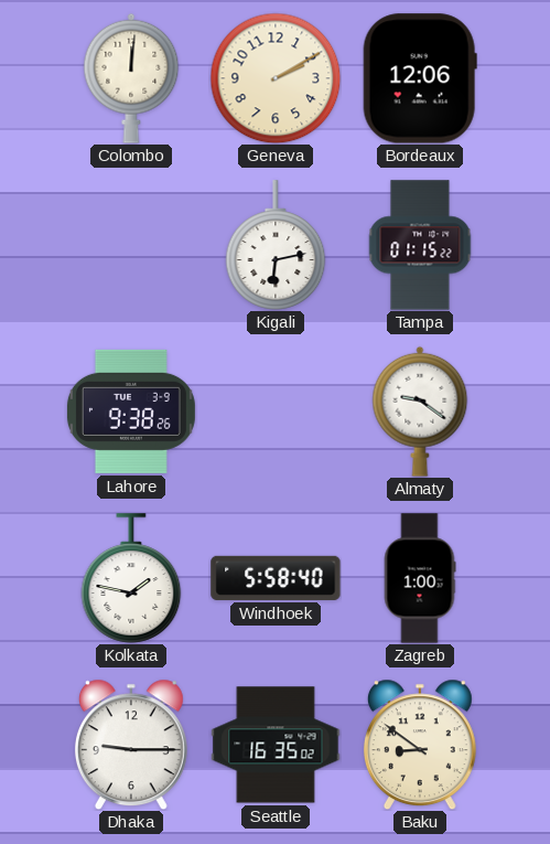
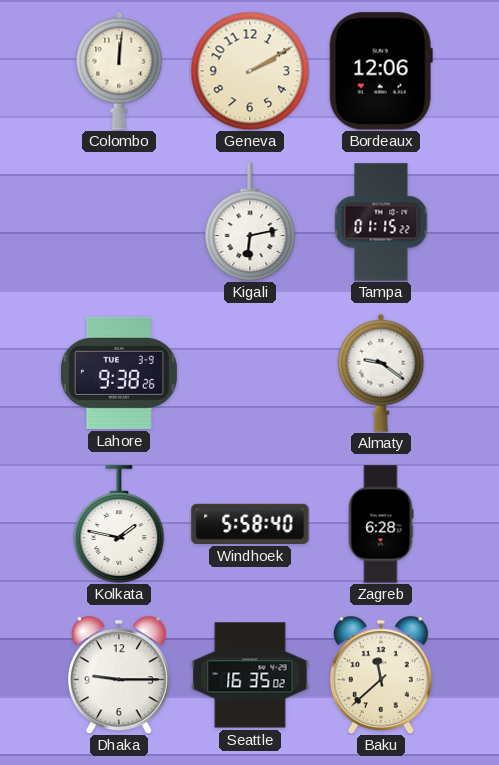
Zagreb: 1:00 -> 6:28
Baku: 8:51 -> 11:38
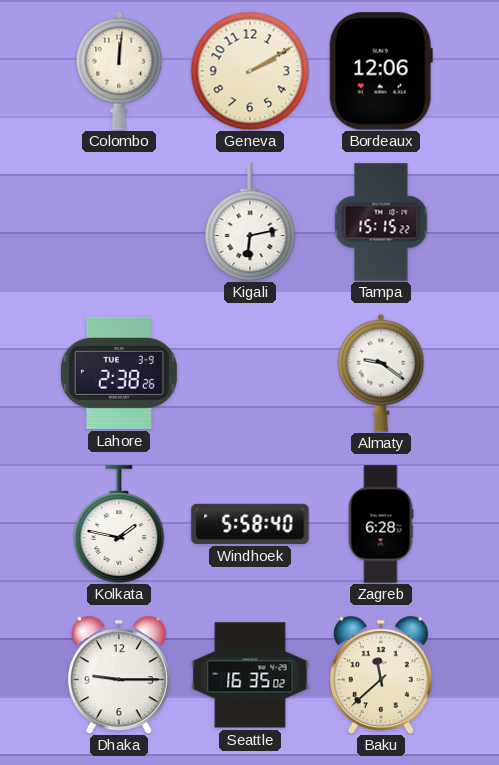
Tampa: 01:15 -> 15:15
Lahore: 9:38 -> 2:38
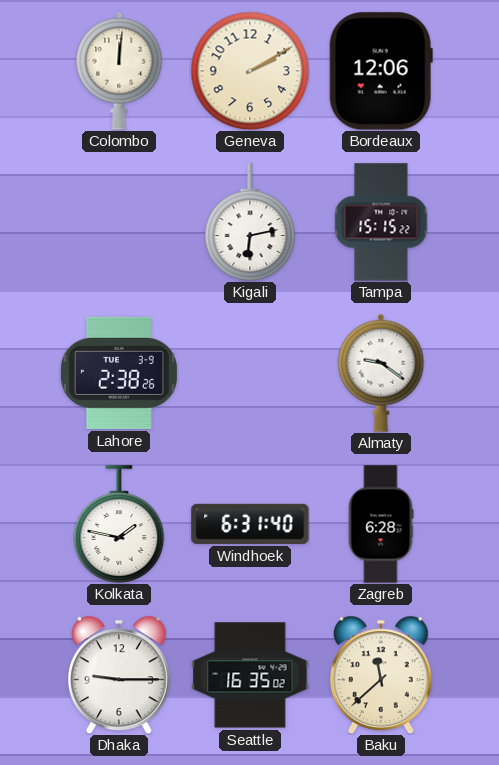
Windhoek: 5:58 -> 6:31
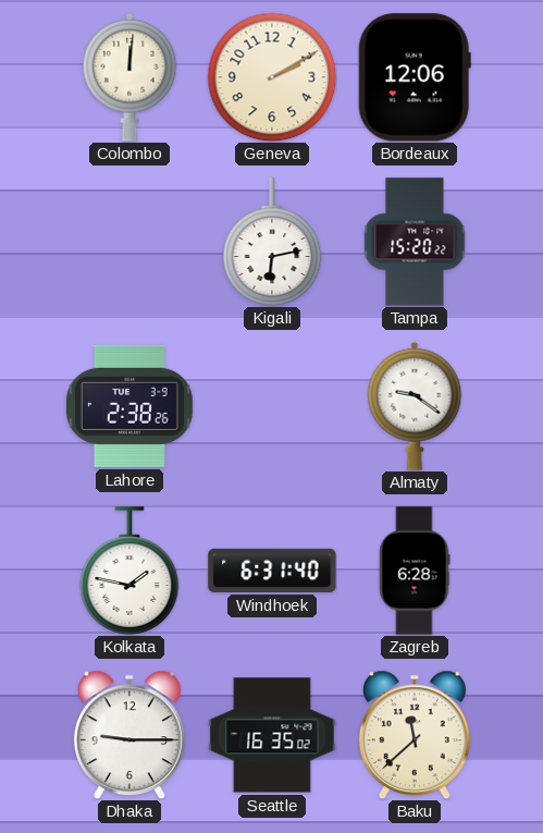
Tampa: 15:15 -> 15:20
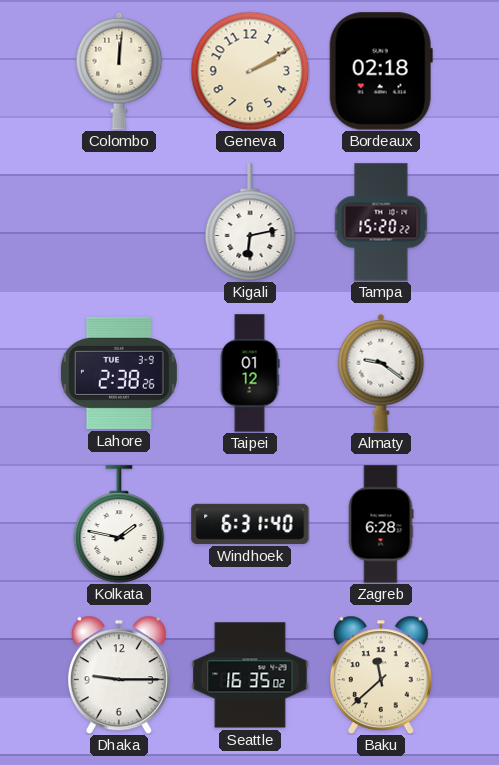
Bordeaux: 12:06 -> 02:18
Taipei: none -> 01:12
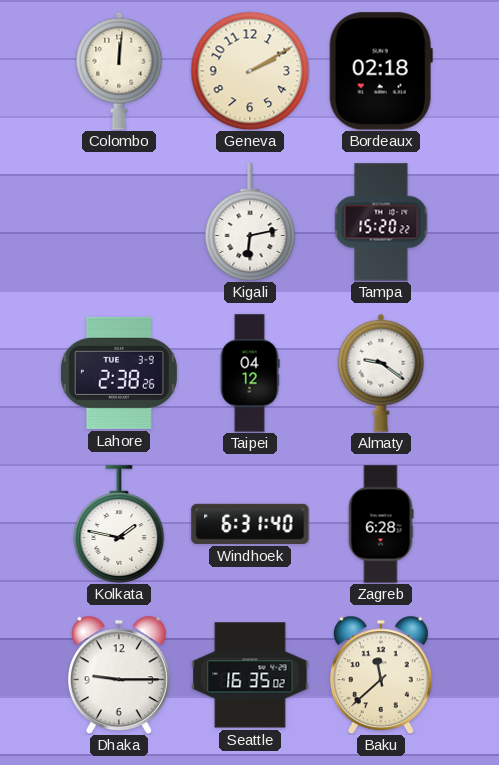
Taipei: 01:12 -> 04:12
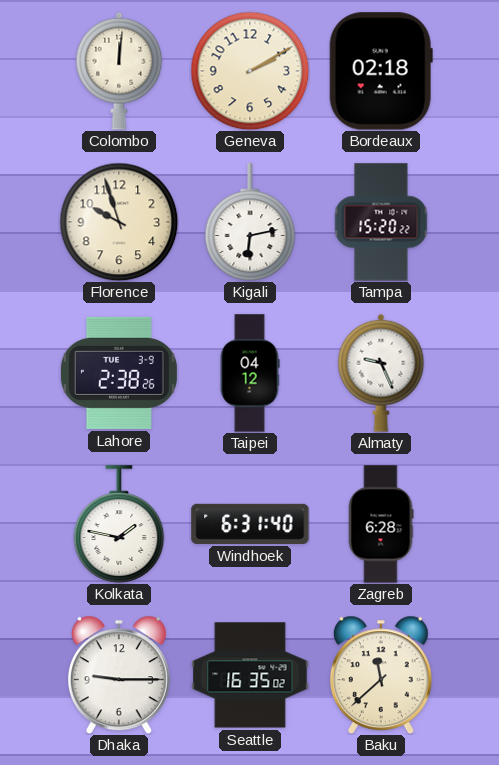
Florence: none -> 9:57
Almaty: 9:21 -> 9:26
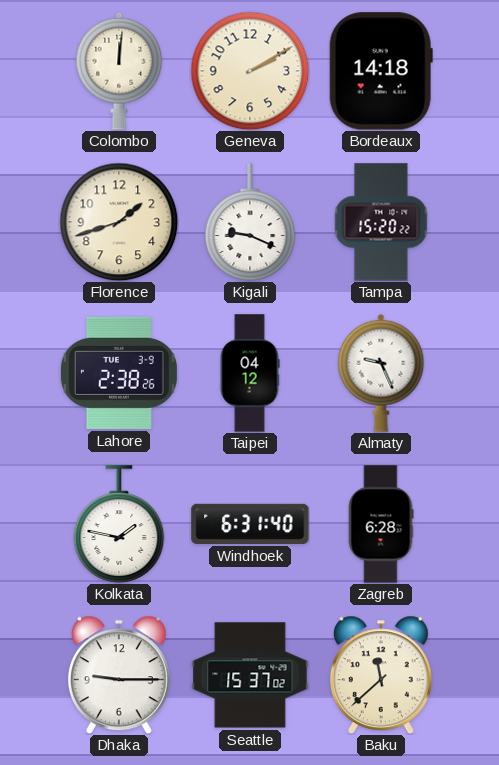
Bordeaux: 02:18 -> 14:18
Florence: 9:57 -> 1:42
Kigali: 6:13 -> 9:19
Seattle: 16:35 -> 15:37
